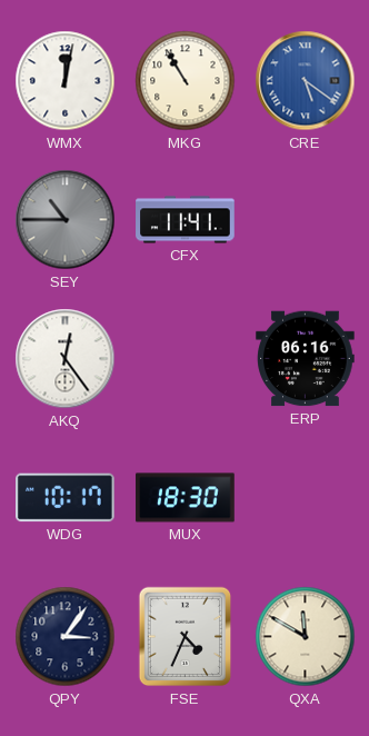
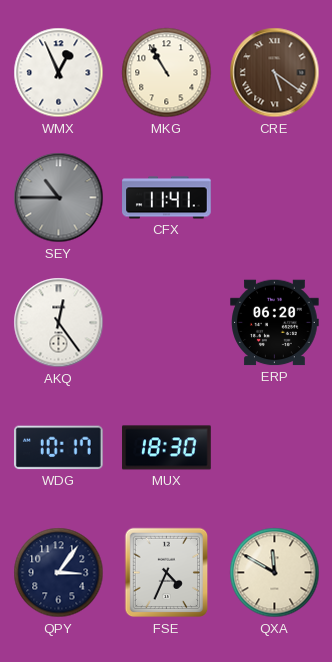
WMX: 12:02 -> 12:56
CRE dial: blue -> brown
ERP: 06:16 -> 06:20
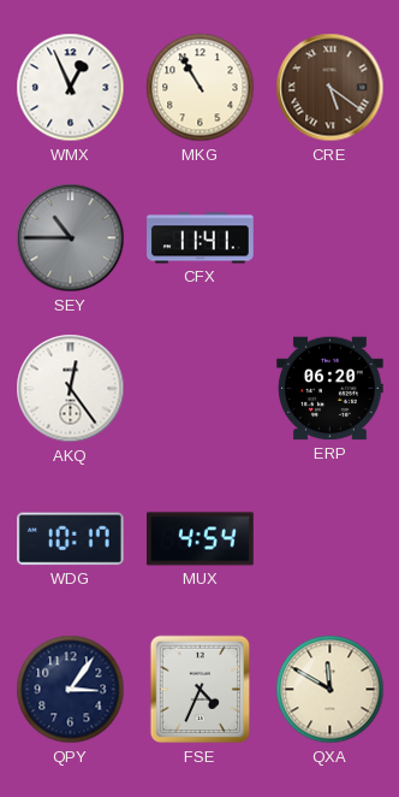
MUX: 18:30 -> 4:54
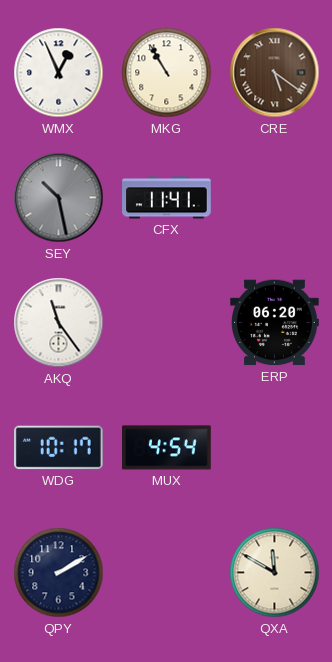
SEY: 10:45 -> 10:28
AKQ: 12:24 -> 11:24
QPY: 3:06 -> 2:10
FSE: 4:34 -> none
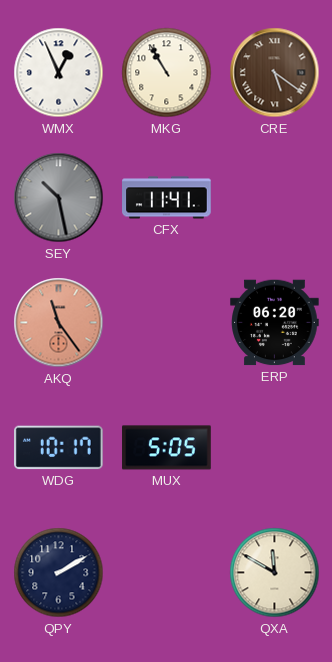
AKQ dial: white -> salmon
MUX: 4:54 -> 5:05
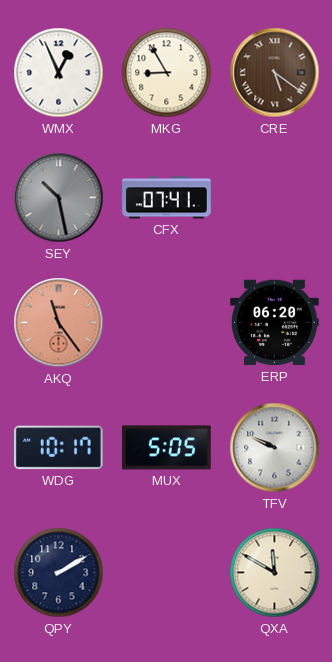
MKG: 10:55 -> 8:55
CFX: 11:41 -> 07:41
TFV: none -> 9:49
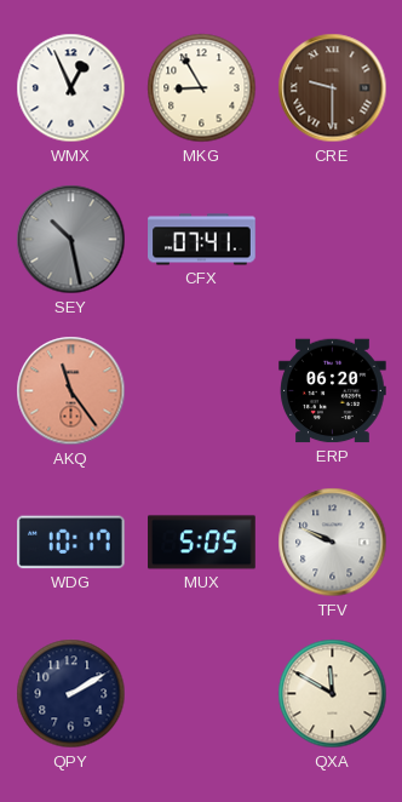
CRE: 5:21 -> 9:30
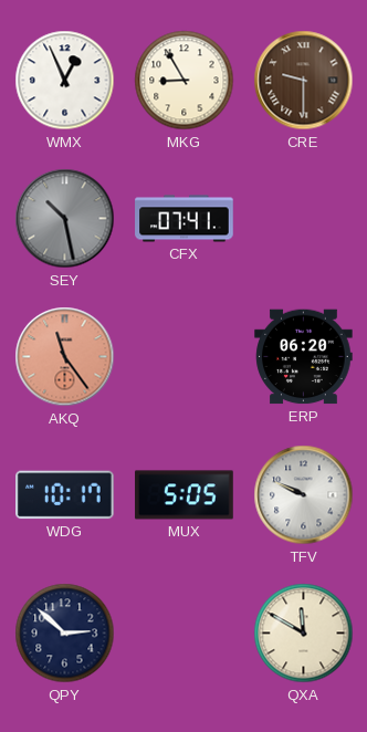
QPY: 2:10 -> 2:52
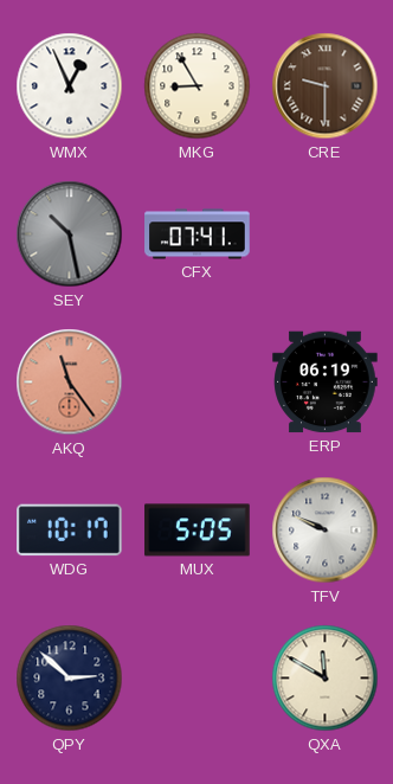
ERP: 06:20 -> 06:19
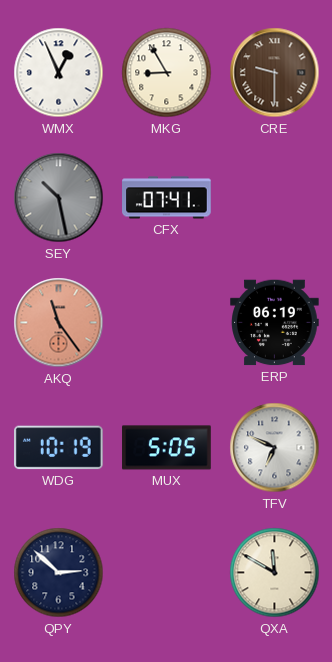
WDG: 10:17 -> 10:19
TFV: 9:49 -> 6:49
